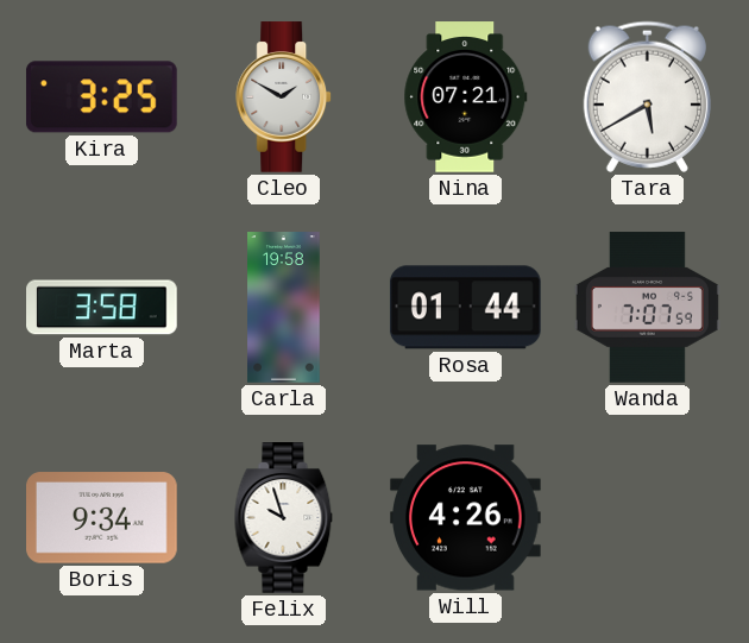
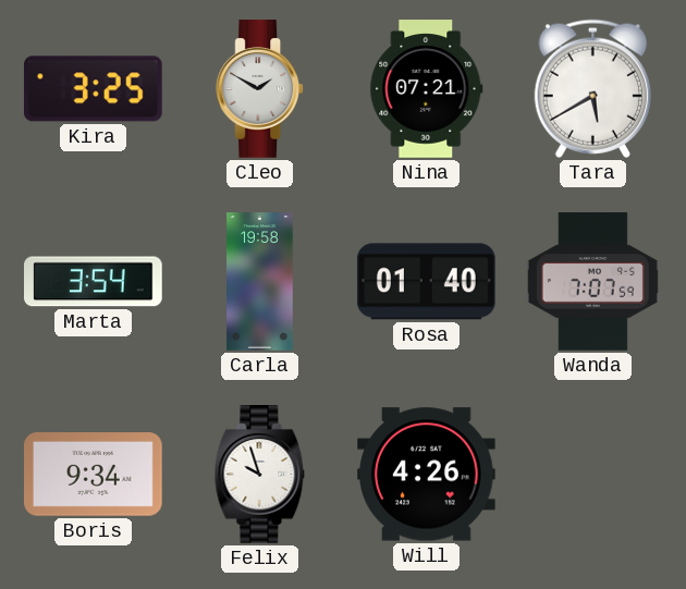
Marta: 3:58 -> 3:54
Rosa: 01:44 -> 01:40
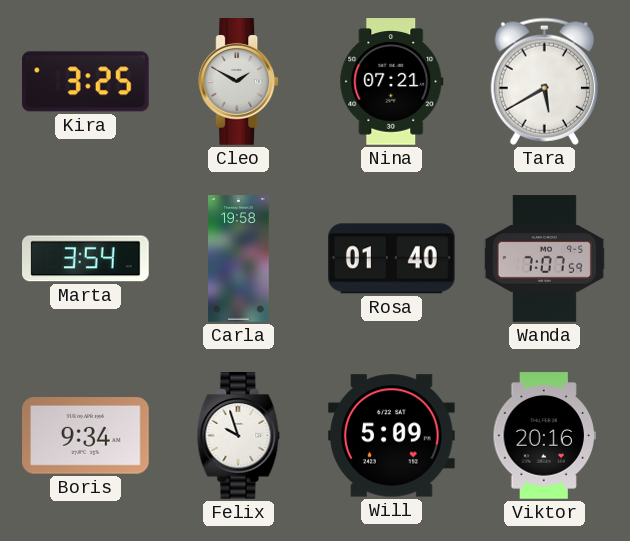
Will: 4:26 -> 5:09
Viktor: none -> 20:16
